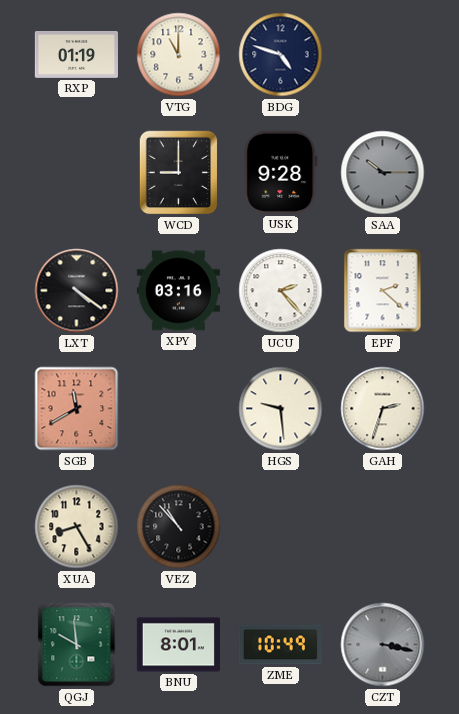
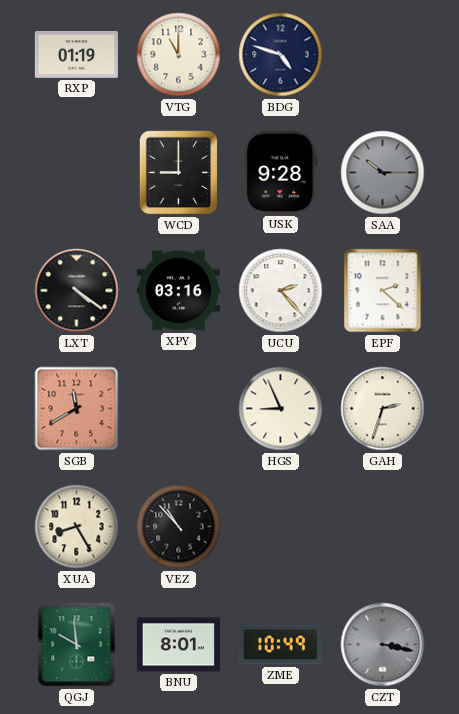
HGS: 9:29 -> 8:56
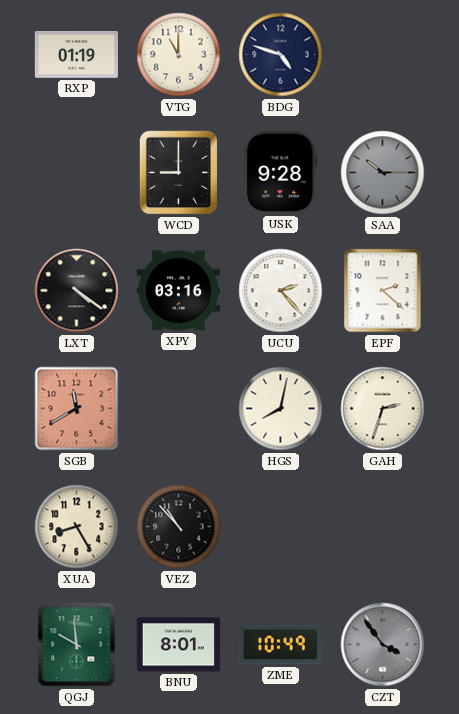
HGS: 8:56 -> 8:02
CZT: 3:17 -> 3:54
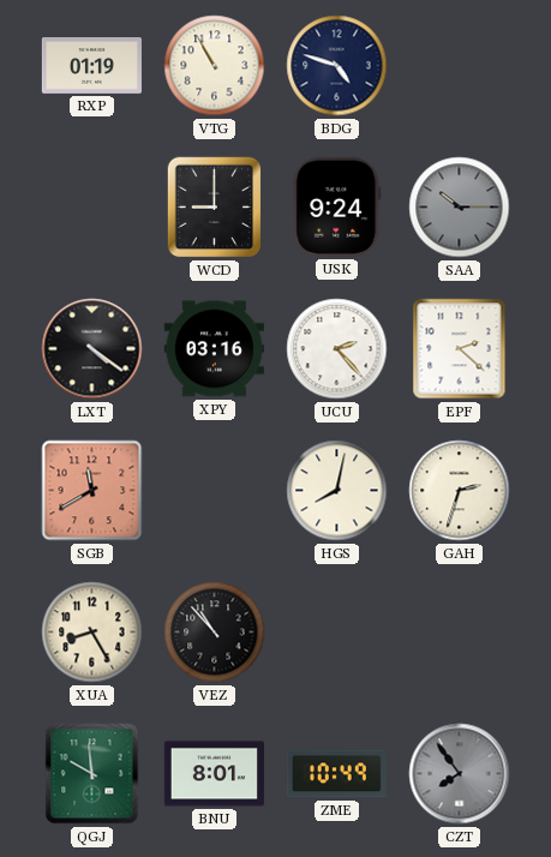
VTG: 11:00 -> 10:55
USK: 9:28 -> 9:24
CZT: 3:54 -> 7:54
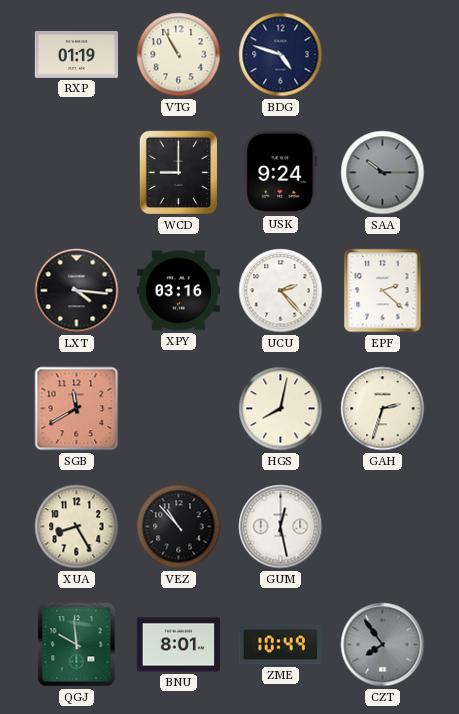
LXT: 4:21 -> 4:16
GUM: none -> 12:28
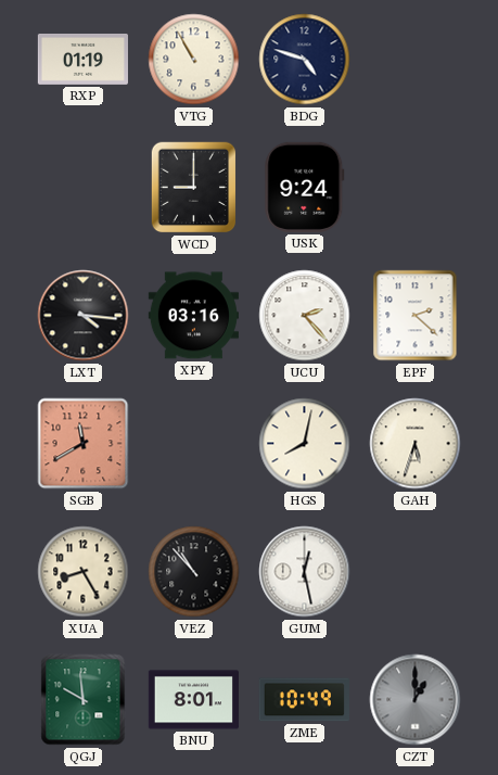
SAA: 10:15 -> none
GAH: 2:33 -> 5:33
CZT: 7:54 -> 1:00
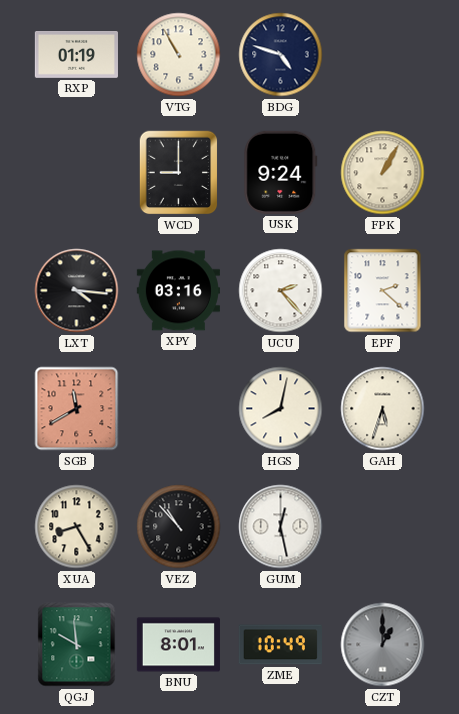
FPK: none -> 1:05
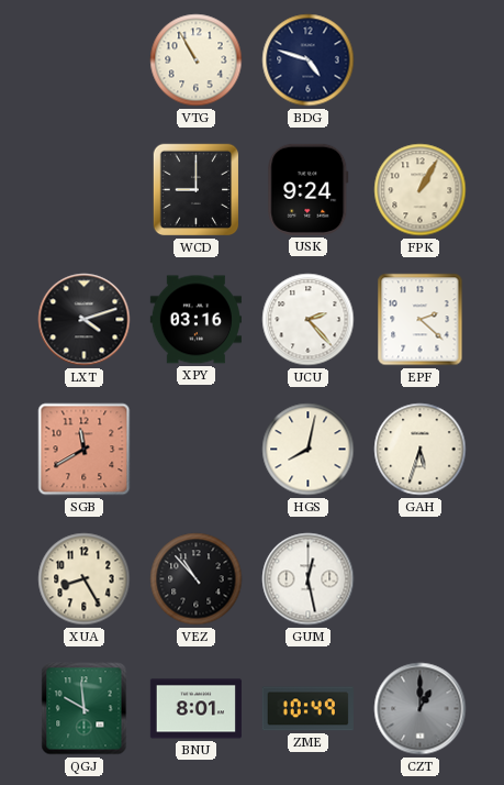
RXP: 01:19 -> none
LXT: 4:16 -> 4:12
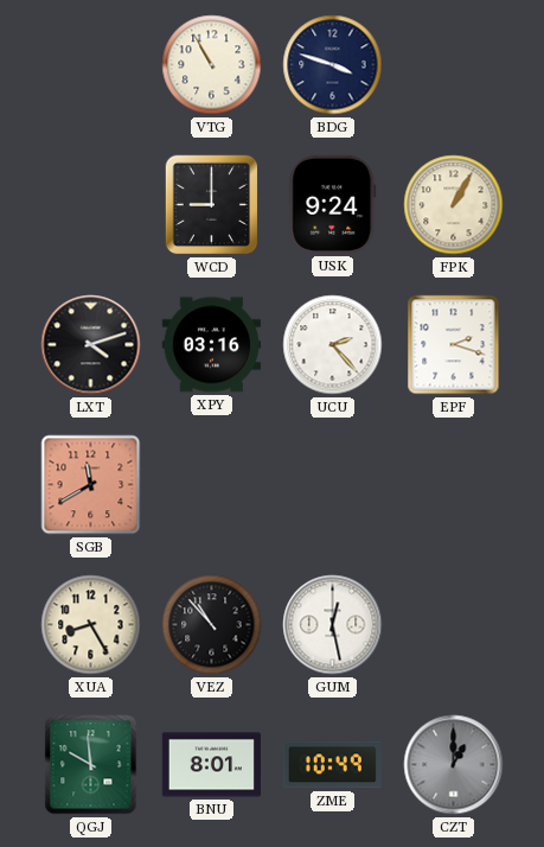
BDG: 4:48 -> 3:48
EPF: 2:22 -> 2:18
HGS: 8:02 -> none
GAH: 5:33 -> none
